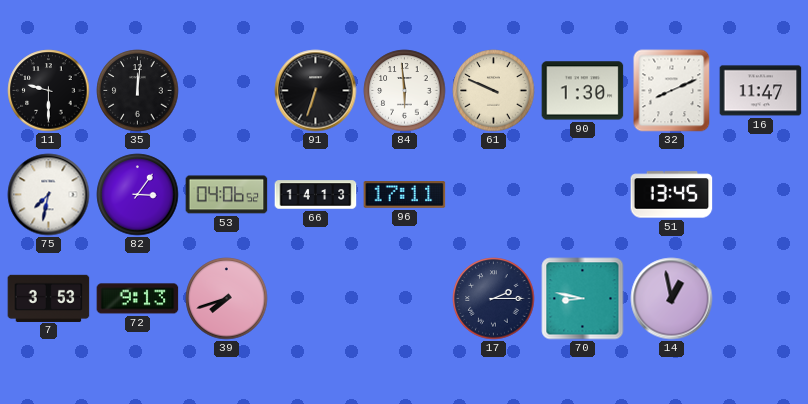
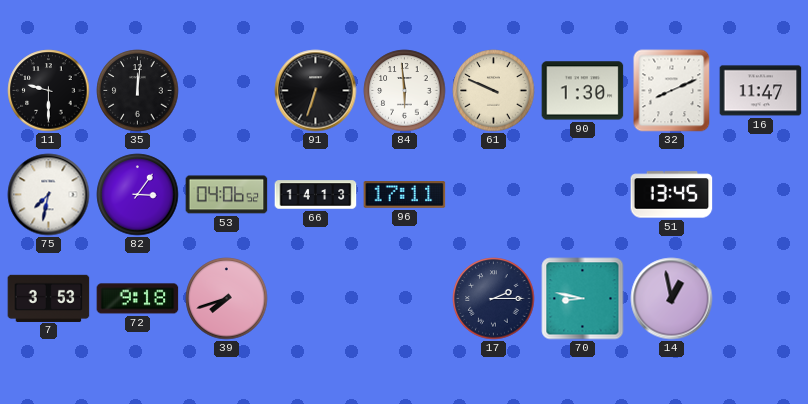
72: 9:13 -> 9:18
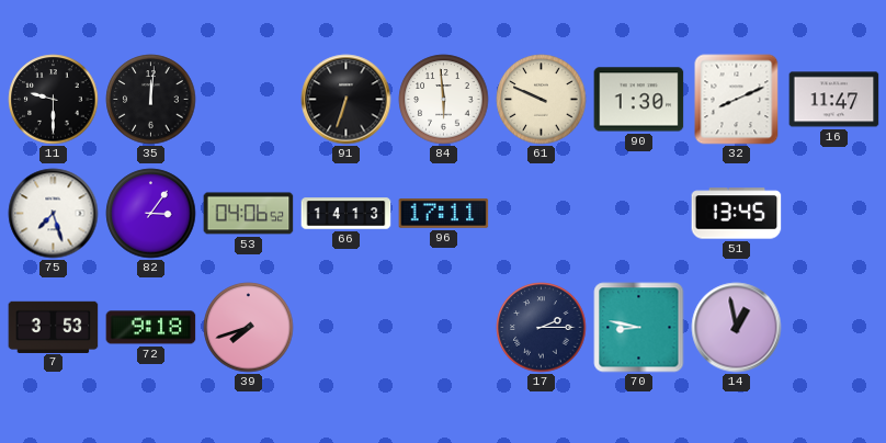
75: 7:32 -> 7:27
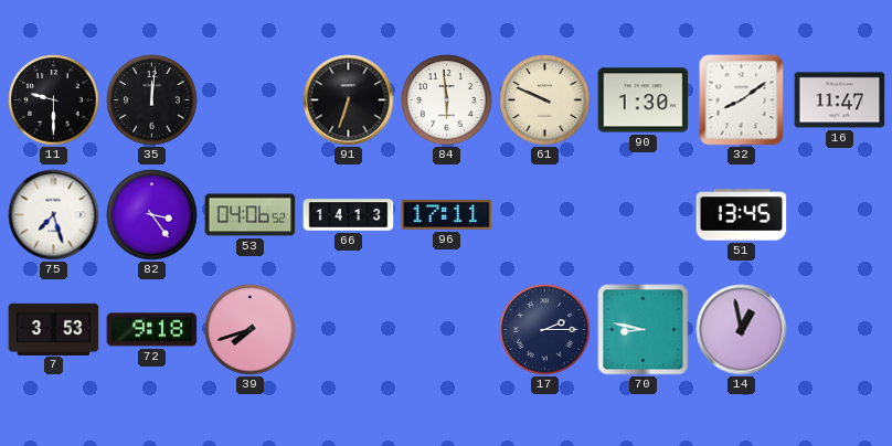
32: 8:11 -> 8:09
82: 3:06 -> 3:24
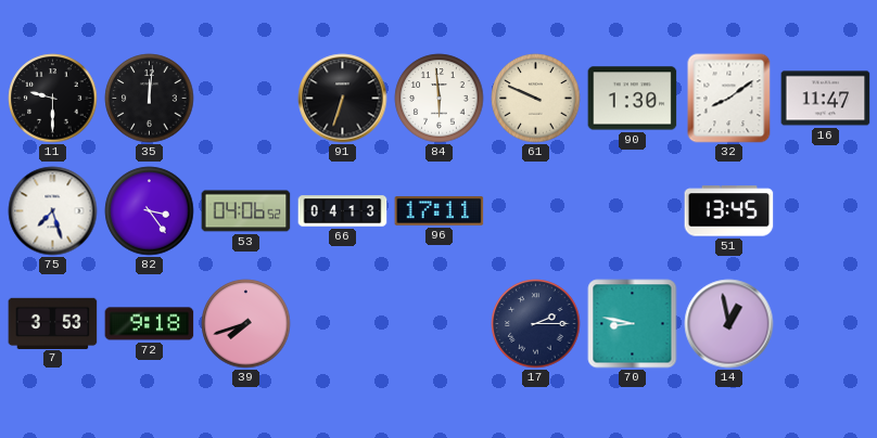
66: 14:13 -> 04:13
